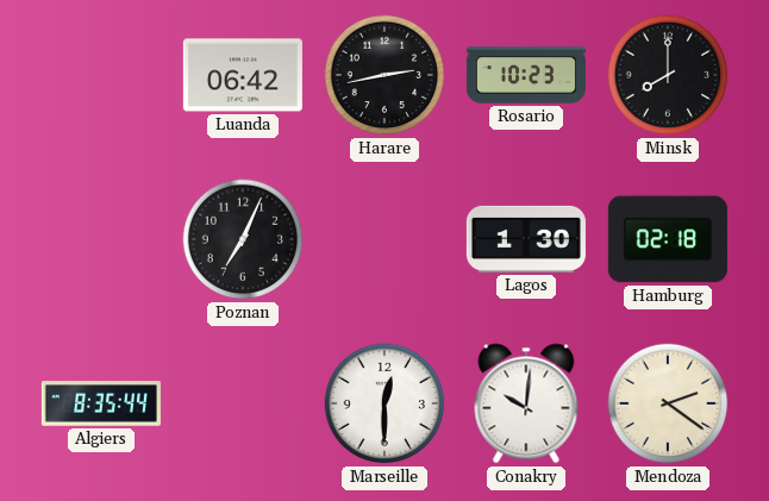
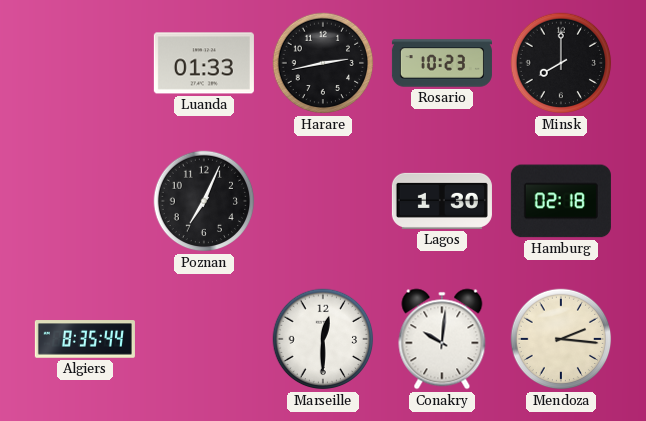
Luanda: 06:42 -> 01:33
Mendoza: 2:21 -> 2:16
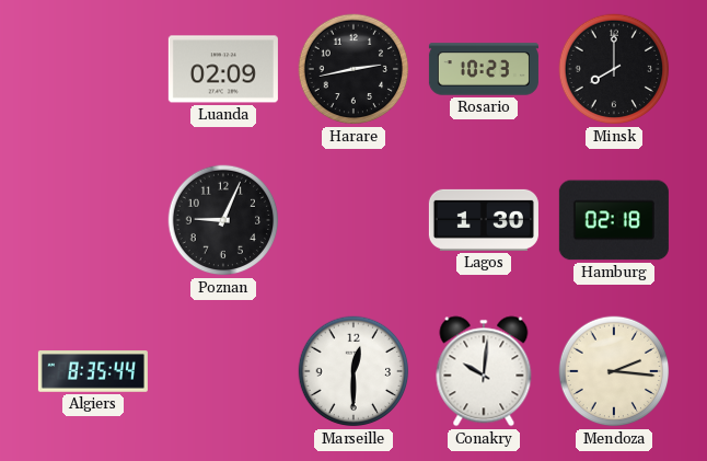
Luanda: 01:33 -> 02:09
Poznan: 7:04 -> 9:04
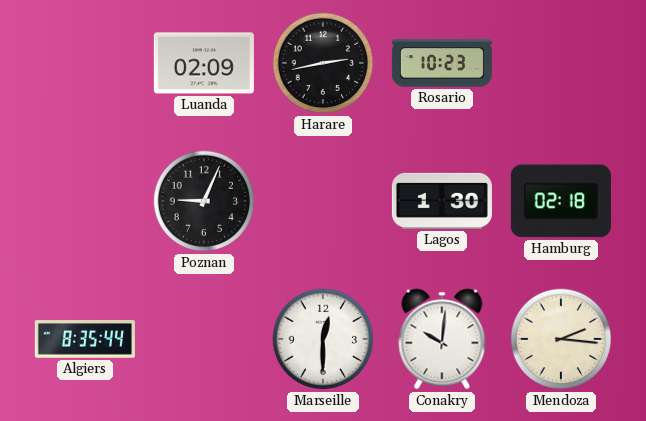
Minsk: 8:00 -> none
